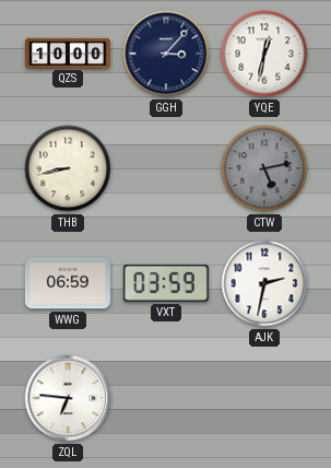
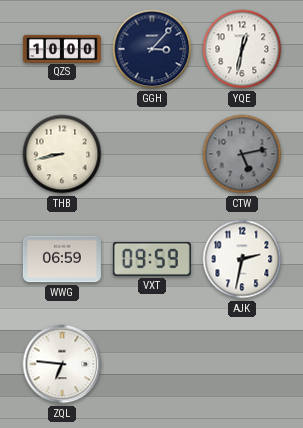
VXT: 03:59 -> 09:59
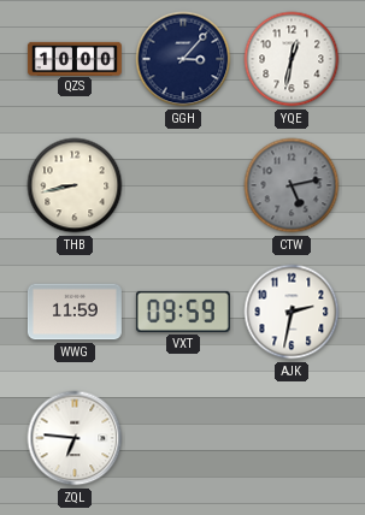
WWG: 06:59 -> 11:59
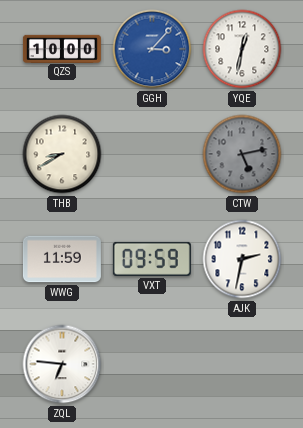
GGH dial: navy -> blue
THB: 8:43 -> 8:40
